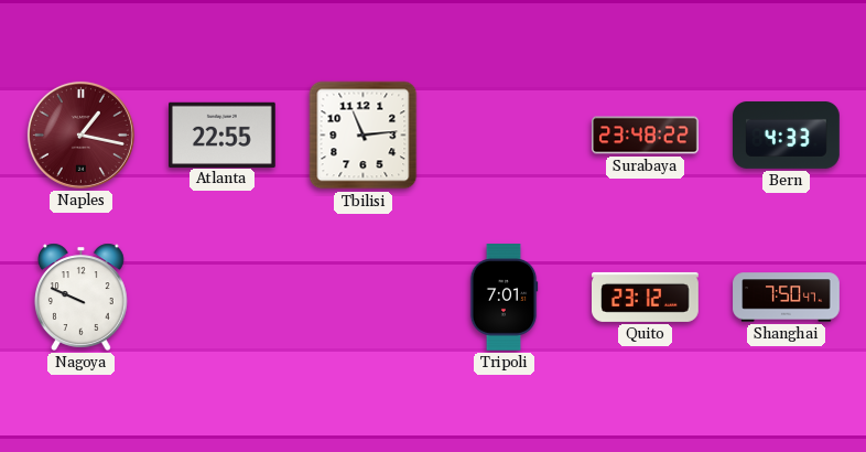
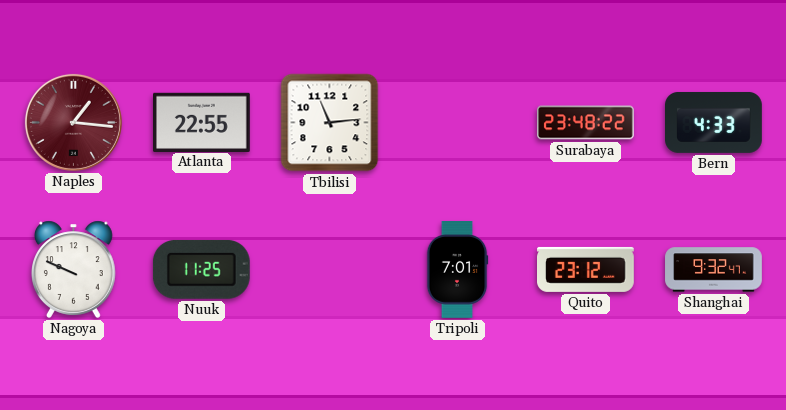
Naples: 1:17 -> 1:16
Nuuk: none -> 11:25
Shanghai: 7:50 -> 9:32
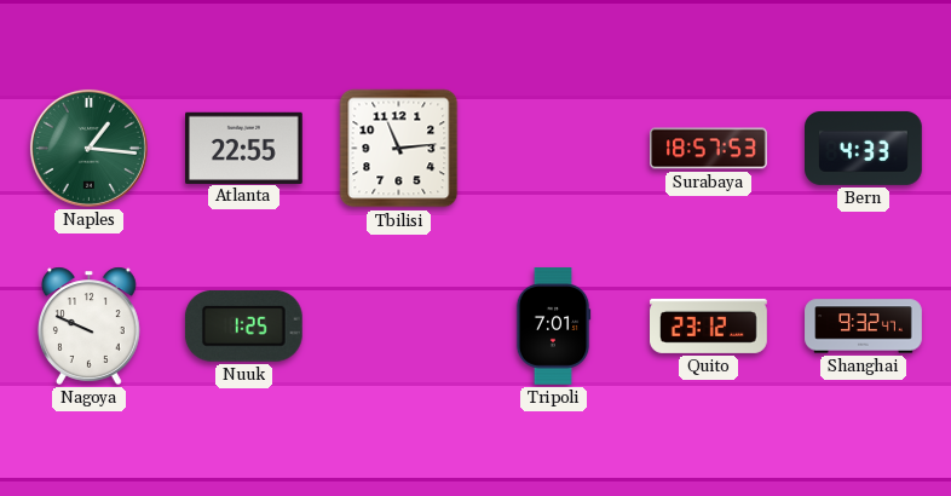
Naples dial: burgundy -> green
Surabaya: 23:48 -> 18:57
Nuuk: 11:25 -> 1:25
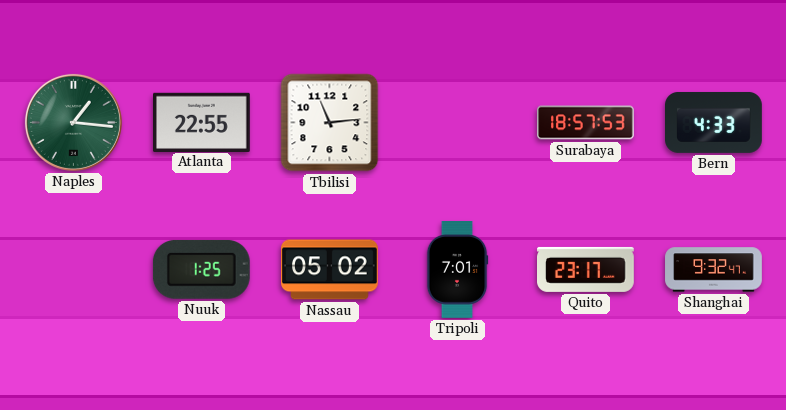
Nagoya: 9:49 -> none
Nassau: none -> 05:02
Quito: 23:12 -> 23:17
